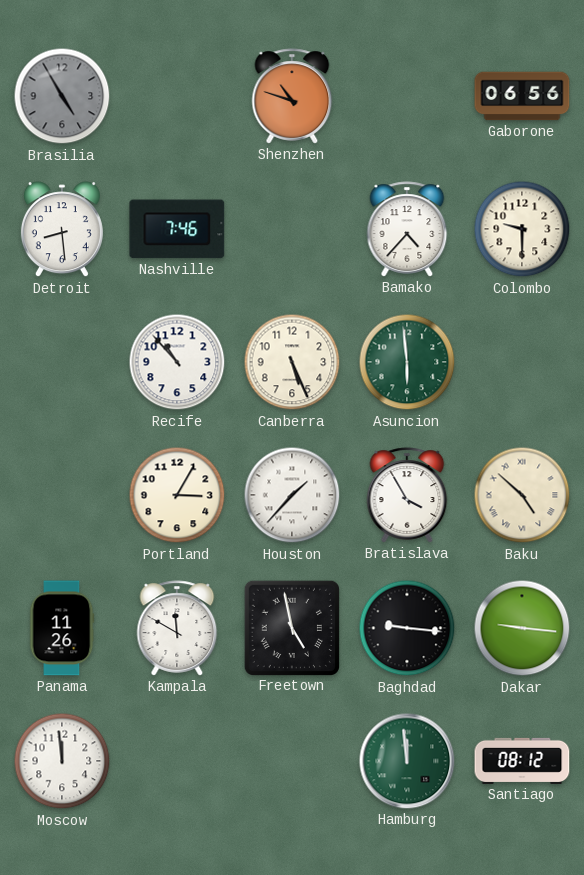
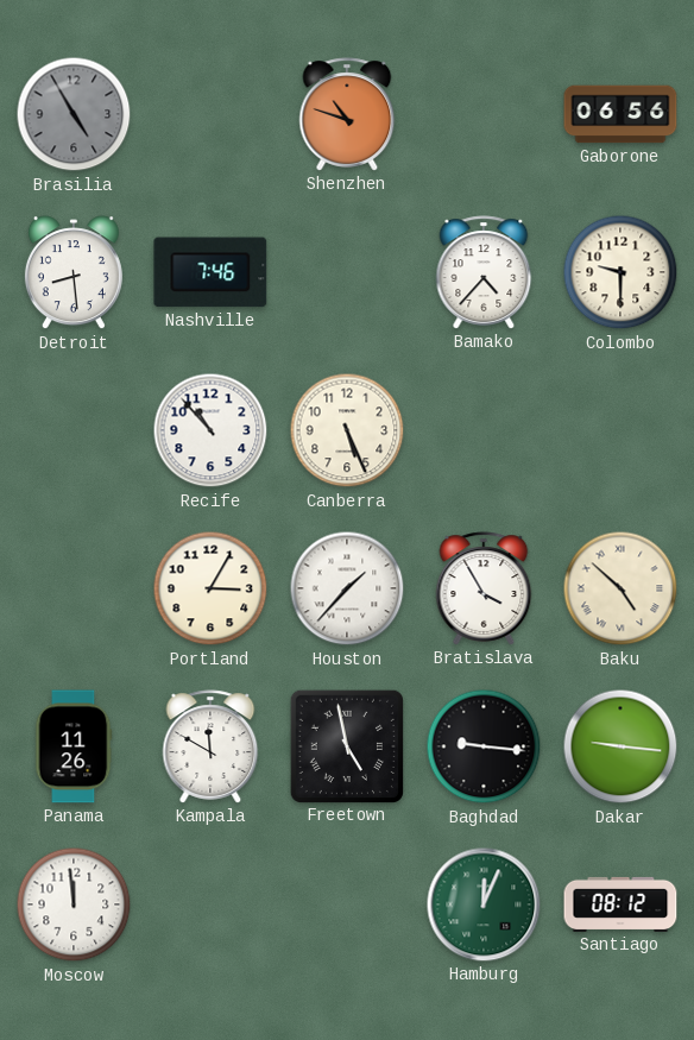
Asuncion: 5:59 -> none
Hamburg: 11:59 -> 12:04
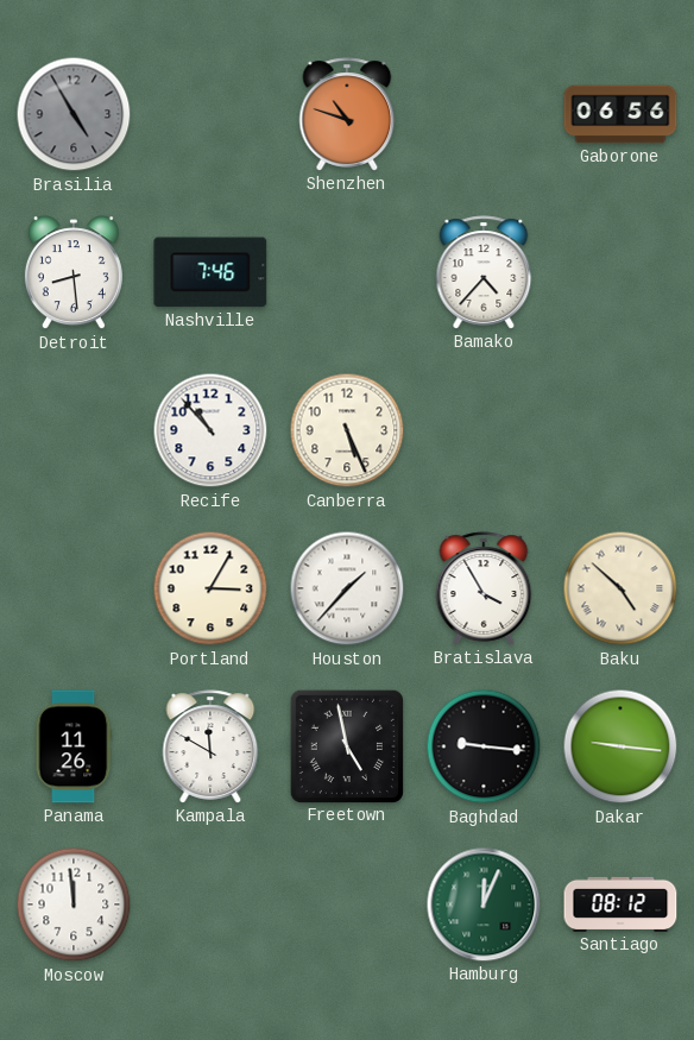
Colombo: 9:30 -> none
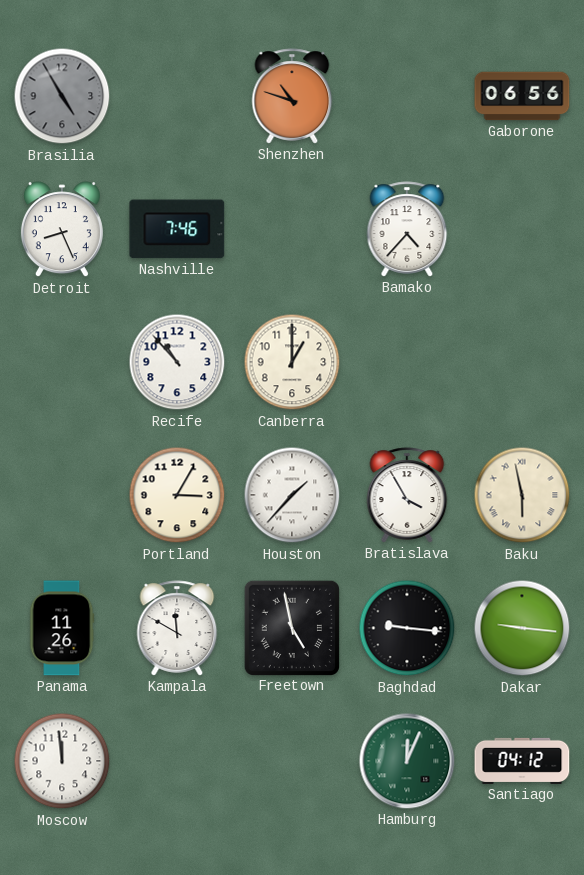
Detroit: 8:29 -> 8:26
Canberra: 5:26 -> 1:00
Baku: 4:52 -> 5:58
Santiago: 08:12 -> 04:12
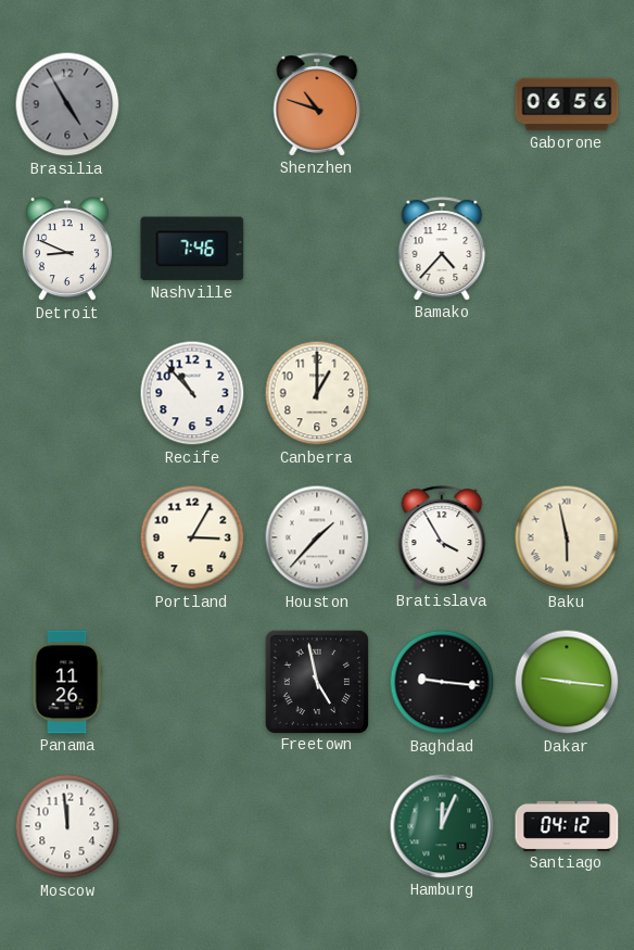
Detroit: 8:26 -> 8:49
Kampala: 11:50 -> none
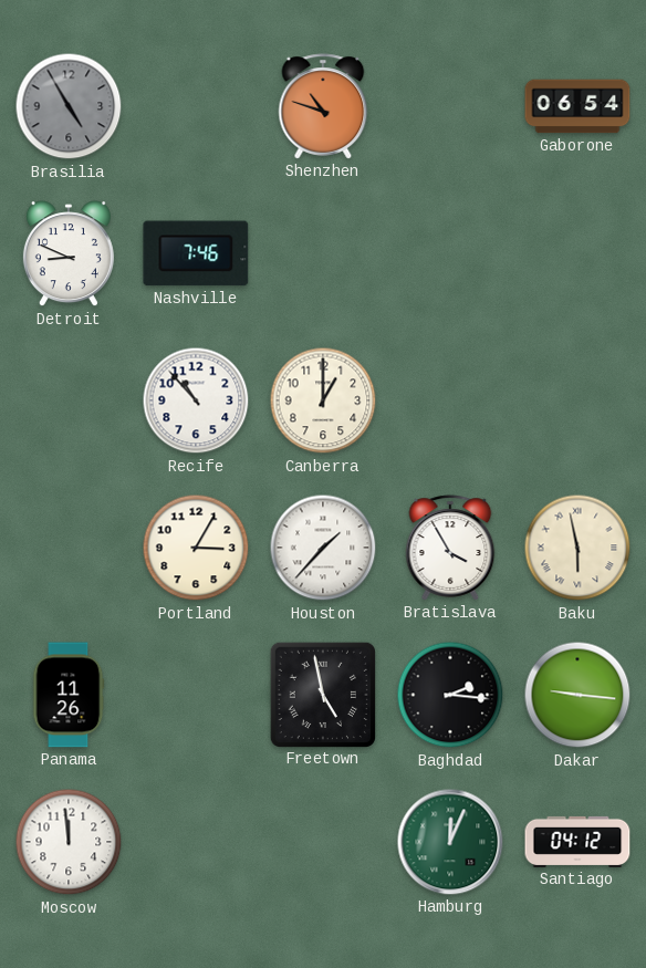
Gaborone: 06:56 -> 06:54
Bamako: 4:37 -> none
Baghdad: 9:16 -> 2:16
